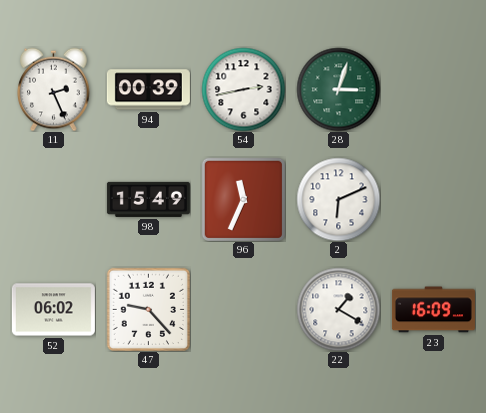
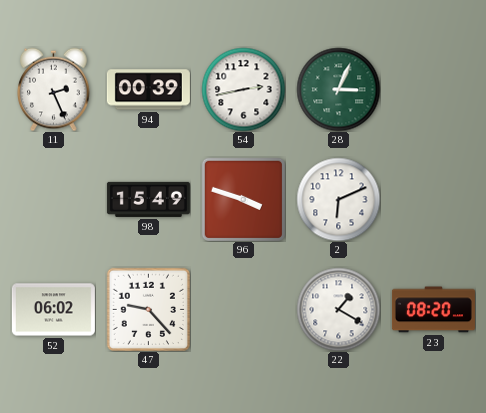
28: 3:03 -> 3:04
96: 11:34 -> 3:48
23: 16:09 -> 08:20
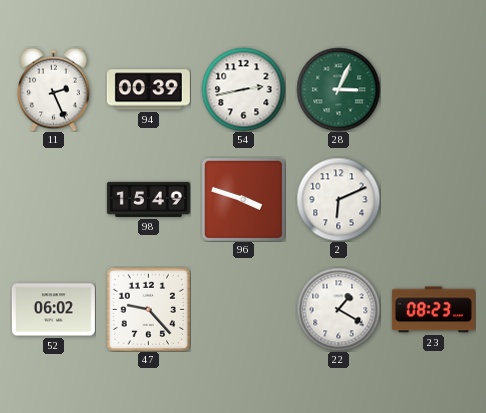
23: 08:20 -> 08:23
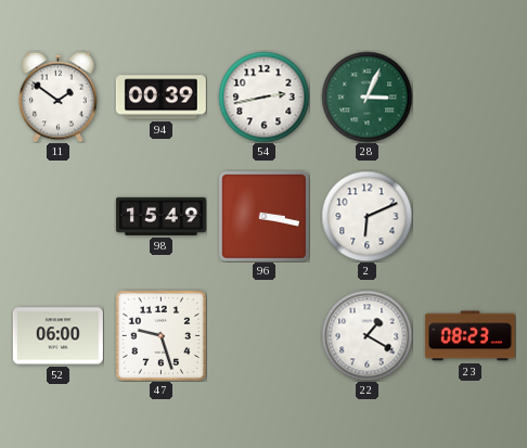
11: 2:26 -> 1:51
96: 3:48 -> 3:17
52: 06:02 -> 06:00
47: 9:23 -> 9:27
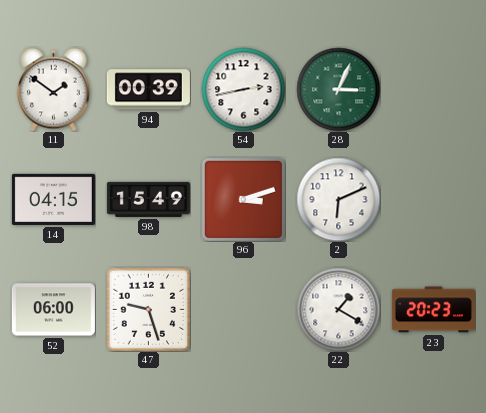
14: none -> 04:15
96: 3:17 -> 3:12
23: 08:23 -> 20:23
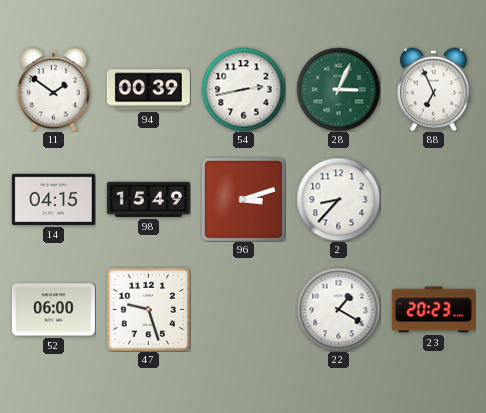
88: none -> 6:56
2: 6:11 -> 8:37
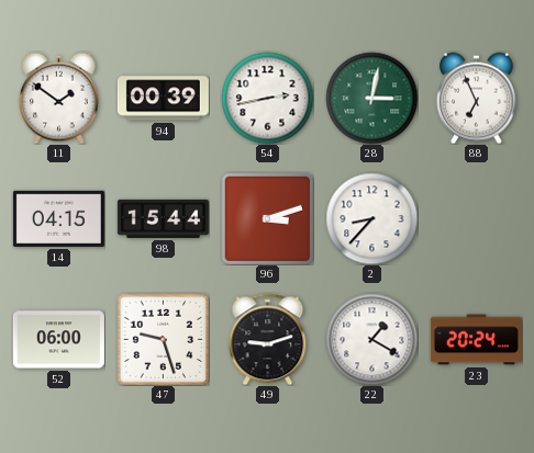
28: 3:04 -> 3:02
98: 15:49 -> 15:44
49: none -> 9:12
23: 20:23 -> 20:24
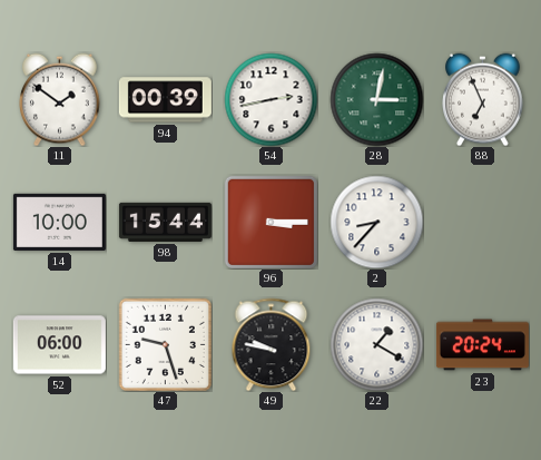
14: 04:15 -> 10:00
96: 3:12 -> 3:15
49: 9:12 -> 9:47
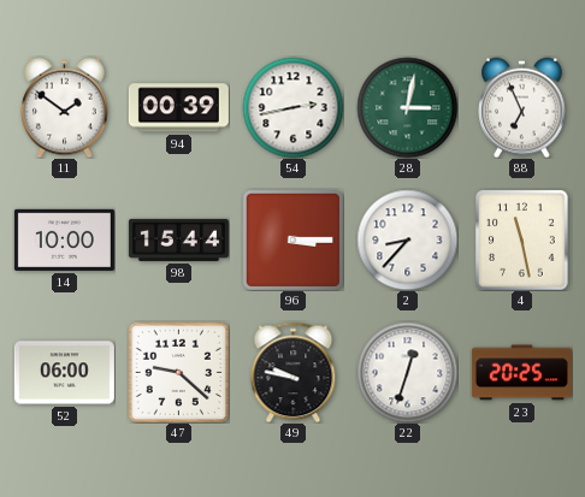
4: none -> 11:28
47: 9:27 -> 9:22
22: 1:20 -> 12:33
23: 20:24 -> 20:25
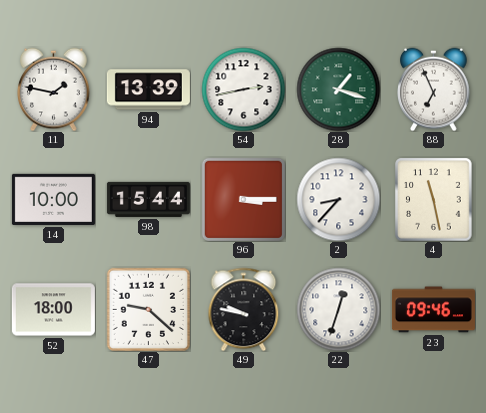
11: 1:51 -> 1:47
94: 00:39 -> 13:39
28: 3:02 -> 1:18
52: 06:00 -> 18:00
23: 20:25 -> 09:46
